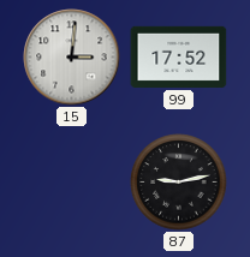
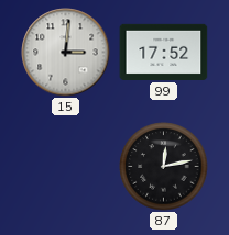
87: 9:13 -> 12:13
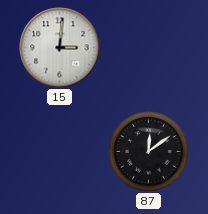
99: 17:52 -> none
87: 12:13 -> 12:09
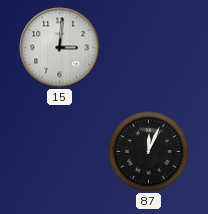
87: 12:09 -> 12:04
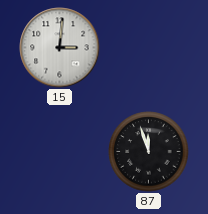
87: 12:04 -> 11:57
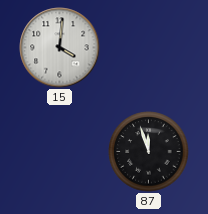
15: 3:01 -> 4:01
